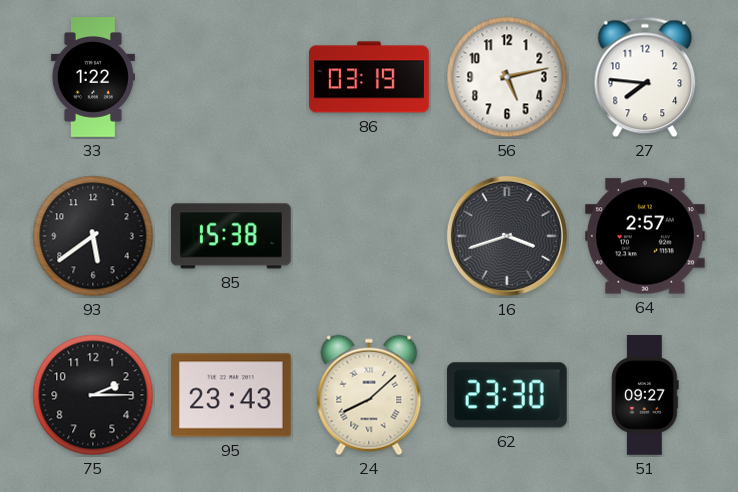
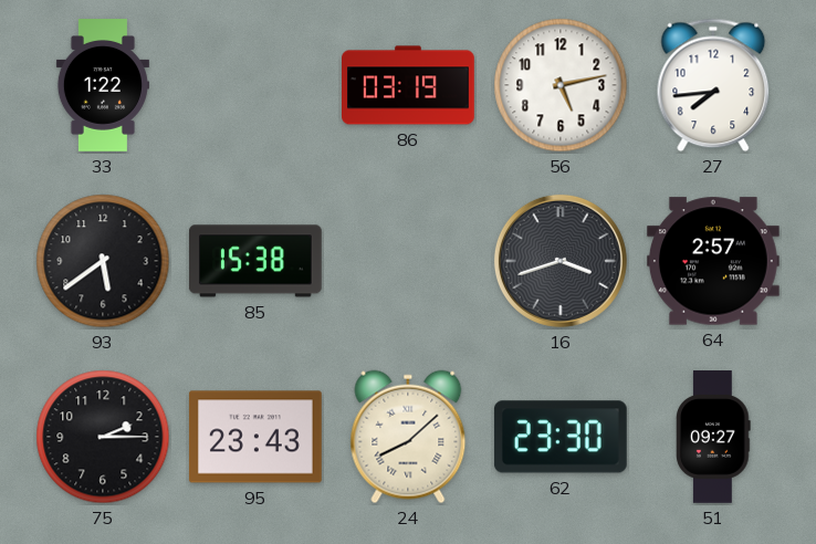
27: 7:46 -> 7:44
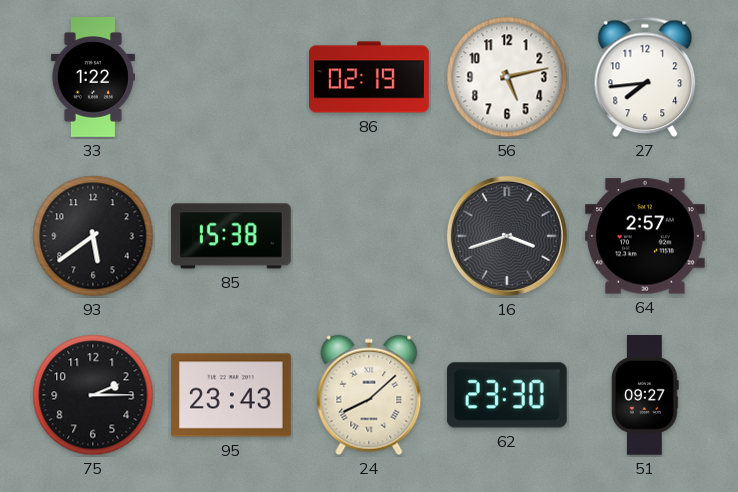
86: 03:19 -> 02:19
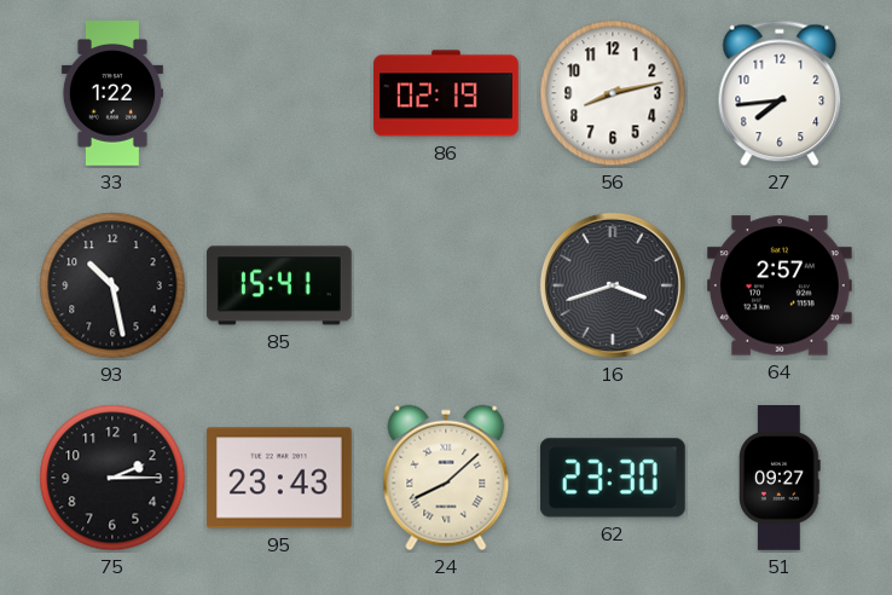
56: 5:13 -> 8:13
93: 5:39 -> 10:28
85: 15:38 -> 15:41
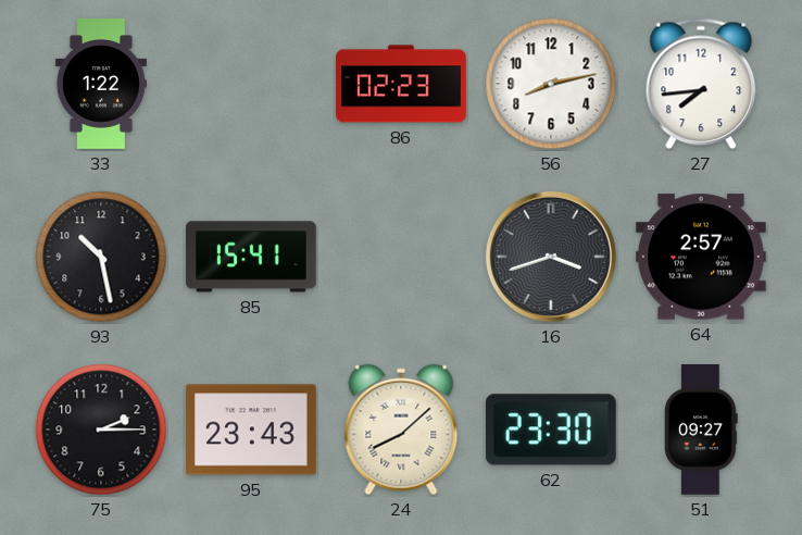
86: 02:19 -> 02:23
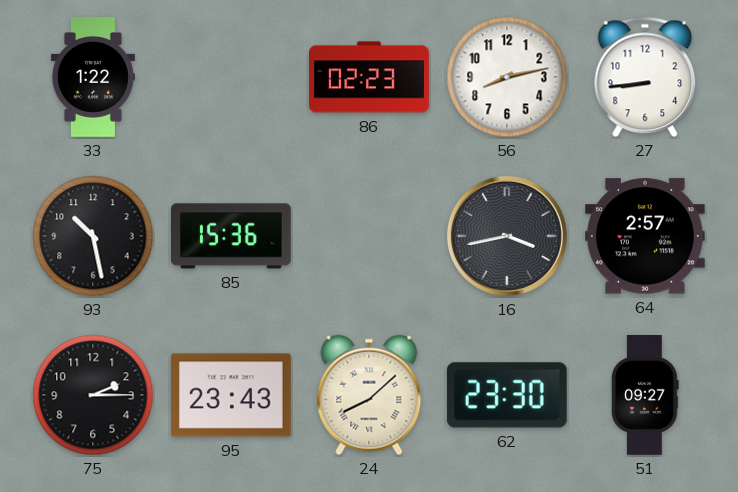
27: 7:44 -> 8:44
85: 15:41 -> 15:36
16: 3:42 -> 3:43
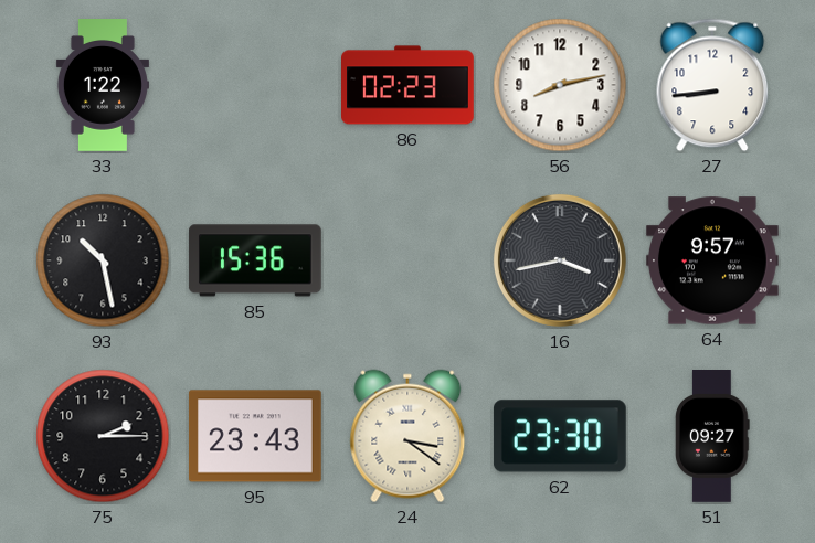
64: 2:57 -> 9:57
24: 8:08 -> 3:21
